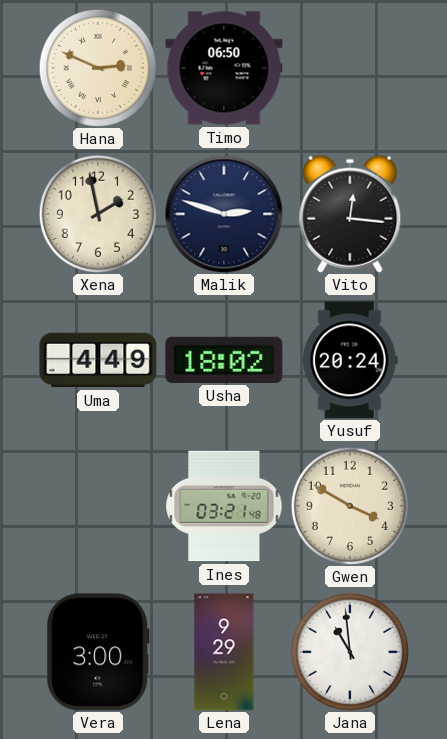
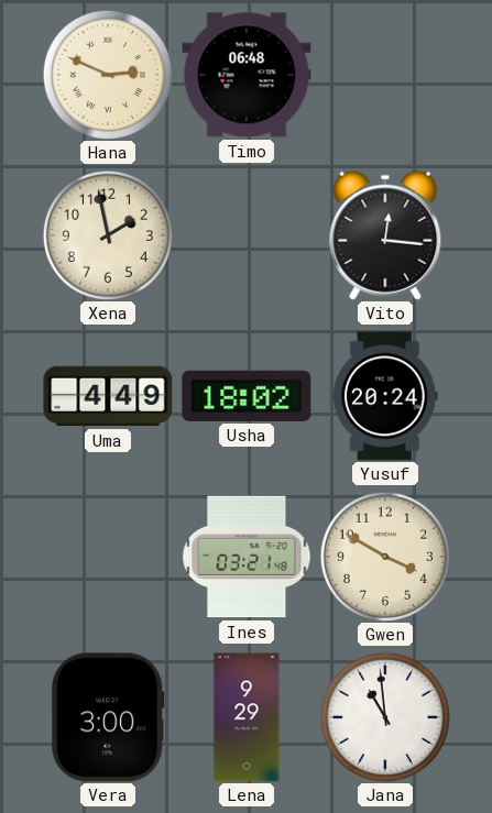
Timo: 06:50 -> 06:48
Malik: 2:48 -> none
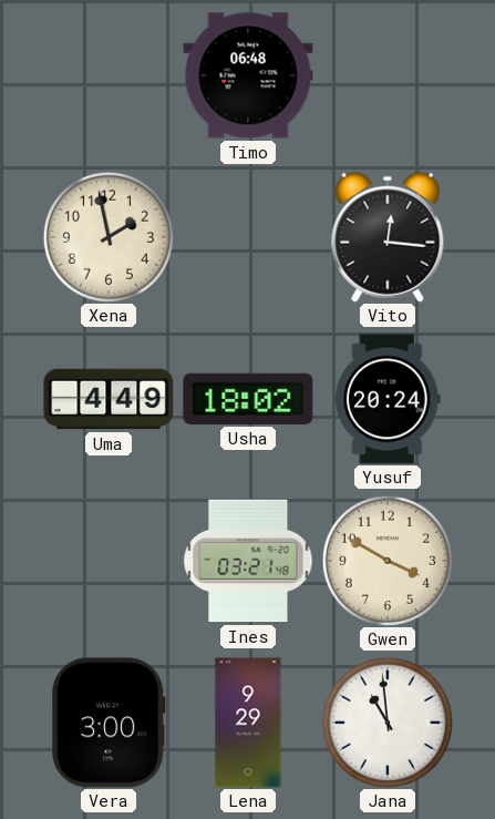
Hana: 2:49 -> none
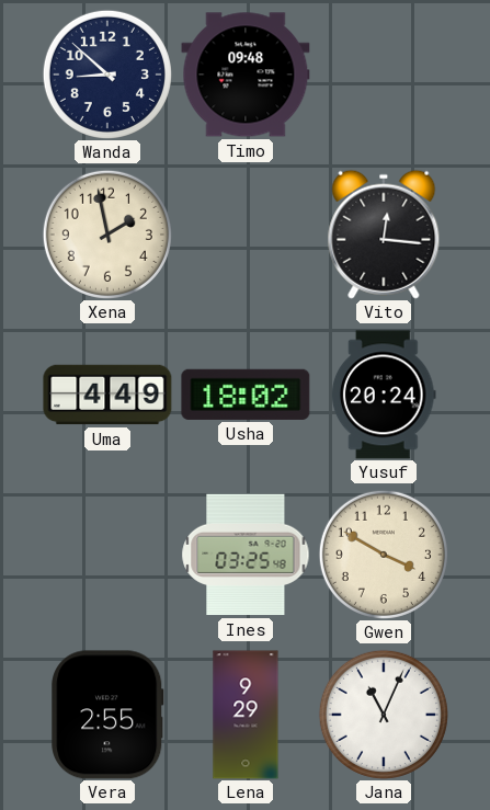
Wanda: none -> 8:52
Timo: 06:48 -> 09:48
Ines: 03:21 -> 03:25
Vera: 3:00 -> 2:55
Jana: 10:59 -> 11:04
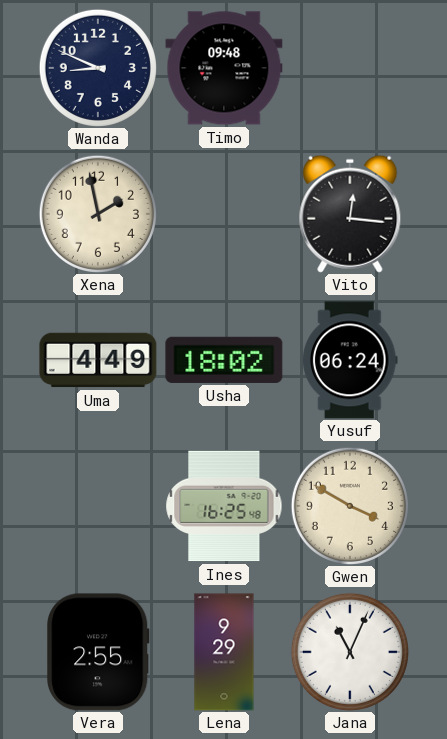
Wanda: 8:52 -> 8:49
Yusuf: 20:24 -> 06:24
Ines: 03:25 -> 16:25
